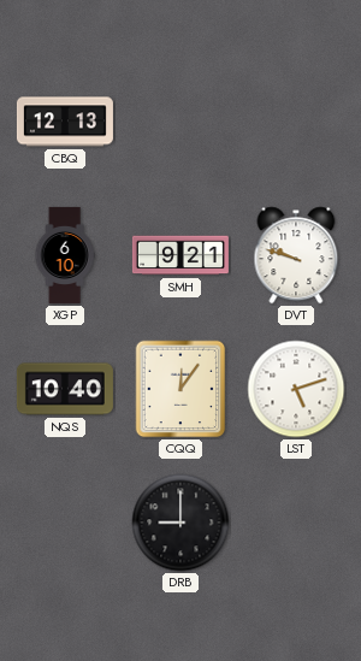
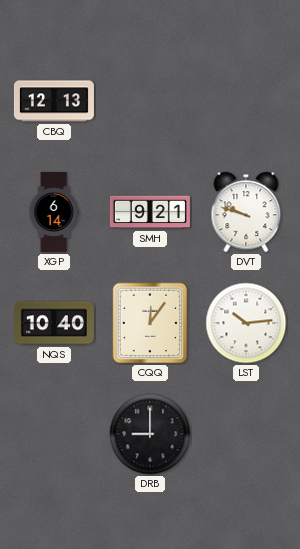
XGP: 6:10 -> 6:14
LST: 5:12 -> 10:14
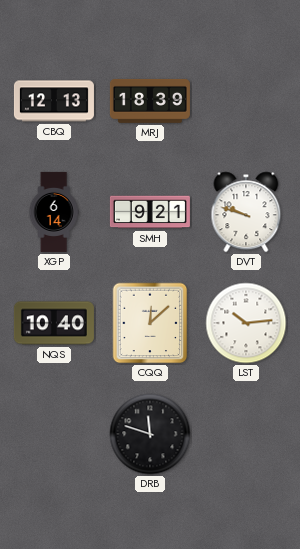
MRJ: none -> 18:39
CQQ: 12:06 -> 12:08
DRB: 9:00 -> 11:48
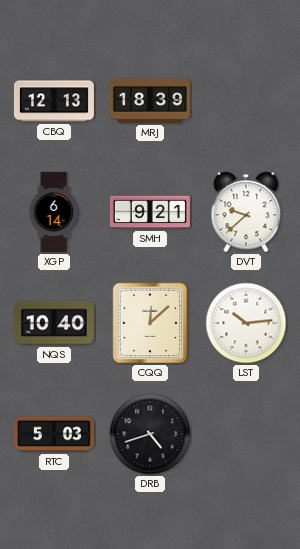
DVT: 9:48 -> 9:38
RTC: none -> 5:03
DRB: 11:48 -> 4:42
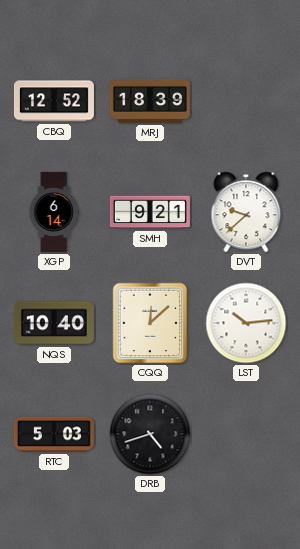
CBQ: 12:13 -> 12:52
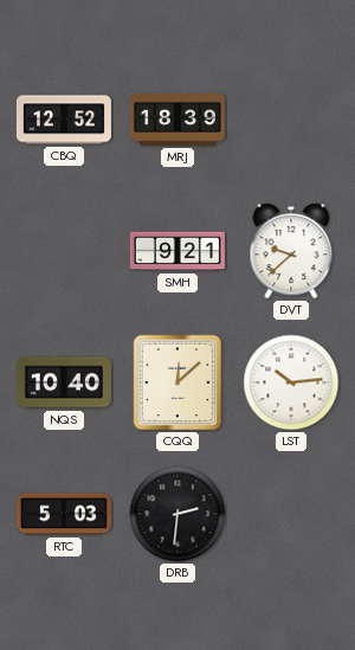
XGP: 6:14 -> none
DRB: 4:42 -> 2:31
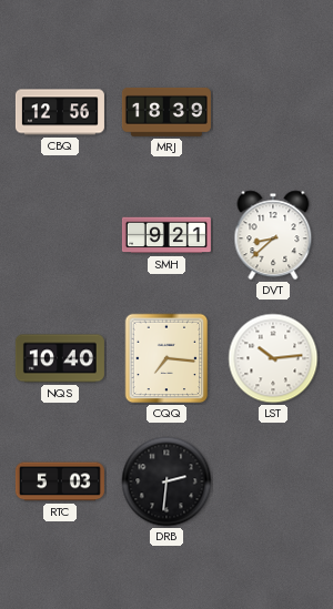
CBQ: 12:52 -> 12:56
DVT: 9:38 -> 8:38
CQQ: 12:08 -> 7:16
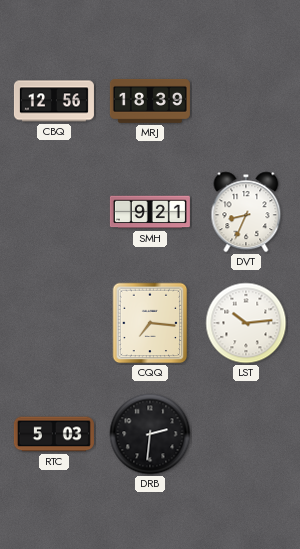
DVT: 8:38 -> 8:34
NQS: 10:40 -> none
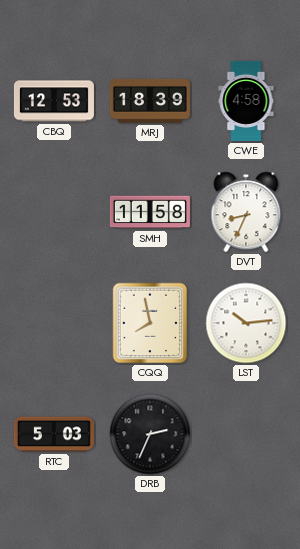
CBQ: 12:56 -> 12:53
CWE: none -> 4:58
SMH: 9:21 -> 11:58
CQQ: 7:16 -> 7:58
DRB: 2:31 -> 2:34
